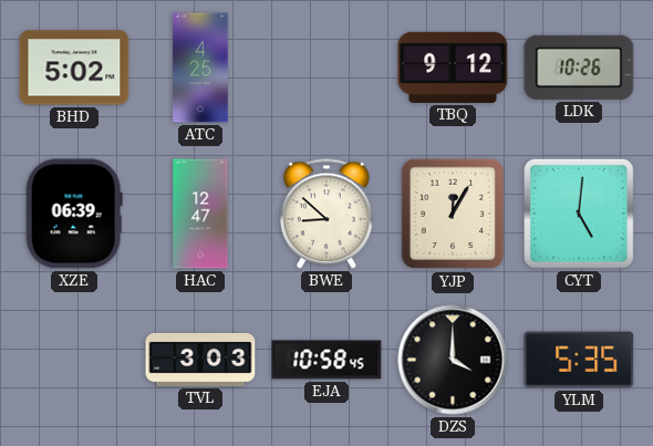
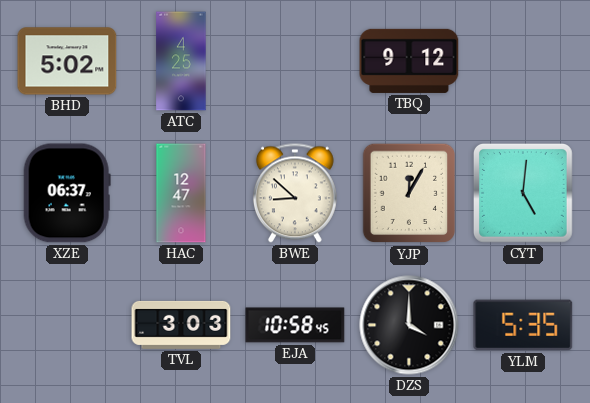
LDK: 10:26 -> none
XZE: 06:39 -> 06:37
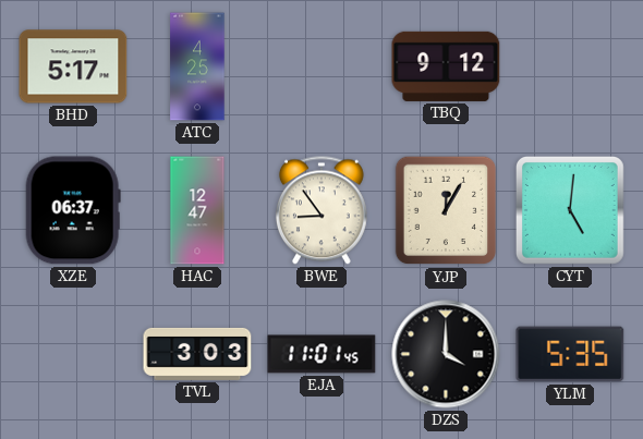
BHD: 5:02 -> 5:17
BWE: 8:52 -> 8:54
EJA: 10:58 -> 11:01
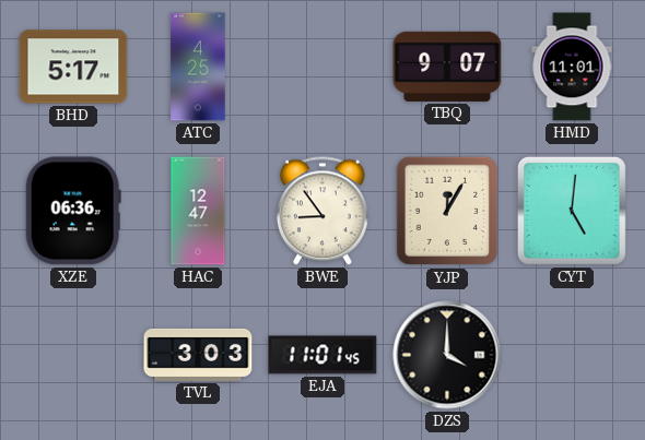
TBQ: 9:12 -> 9:07
HMD: none -> 11:01
XZE: 06:37 -> 06:36
YLM: 5:35 -> none
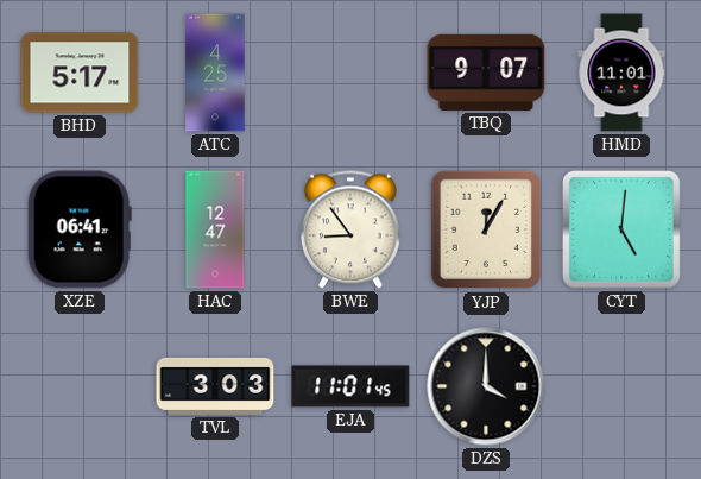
XZE: 06:36 -> 06:41
